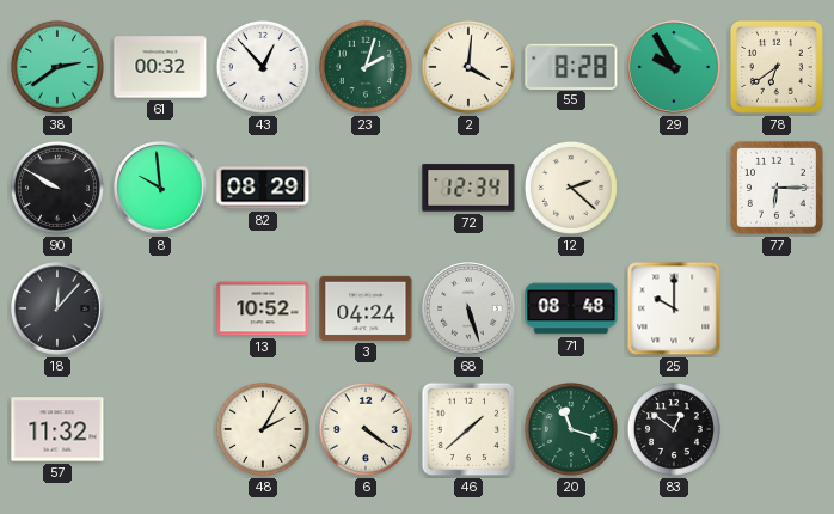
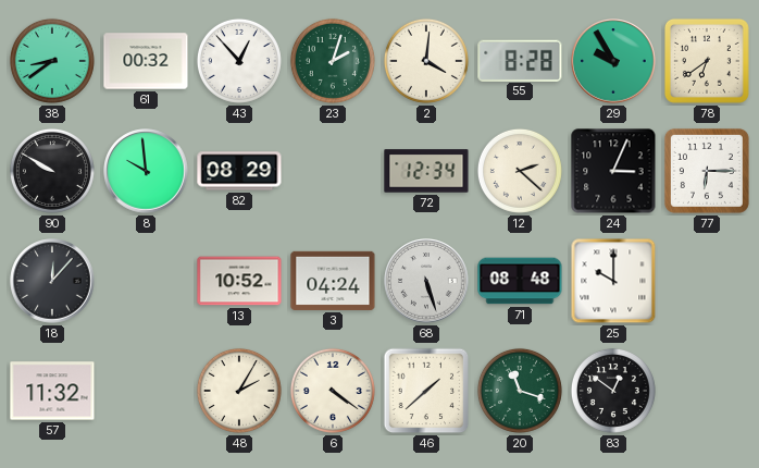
38: 2:39 -> 8:39
24: none -> 3:04
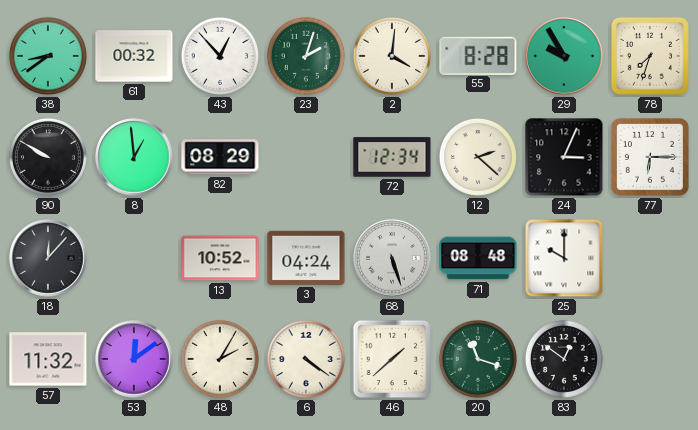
78: 6:39 -> 7:33
8: 9:59 -> 12:59
53: none -> 12:09
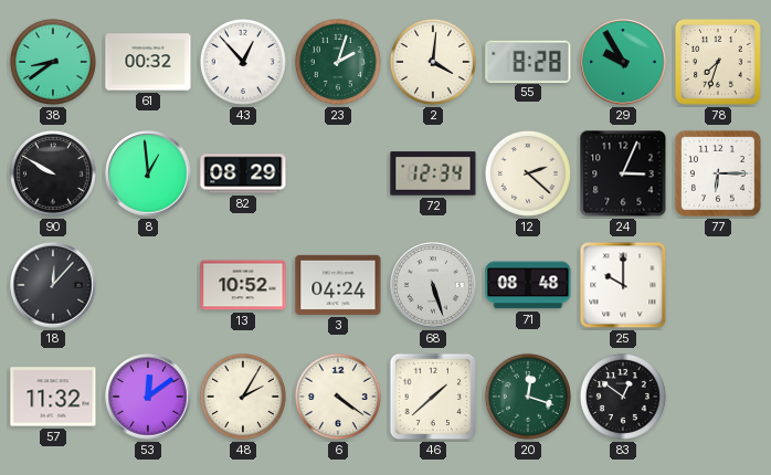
20: 11:18 -> 12:18
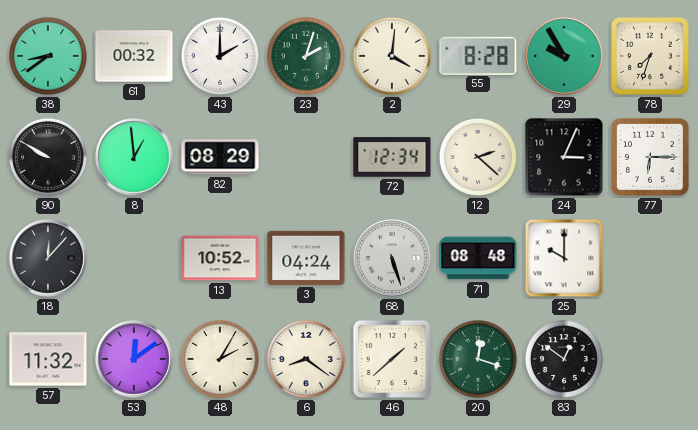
43: 12:53 -> 2:00
6: 4:21 -> 8:21
